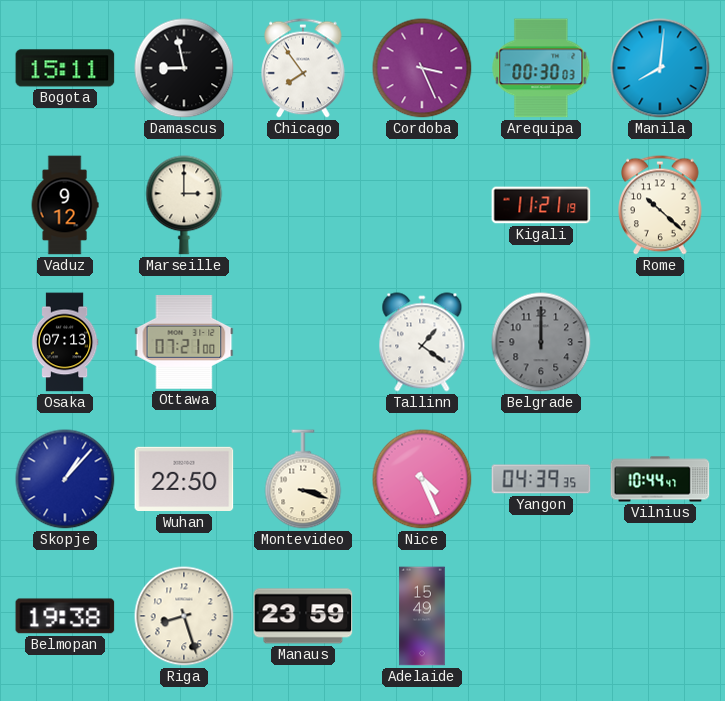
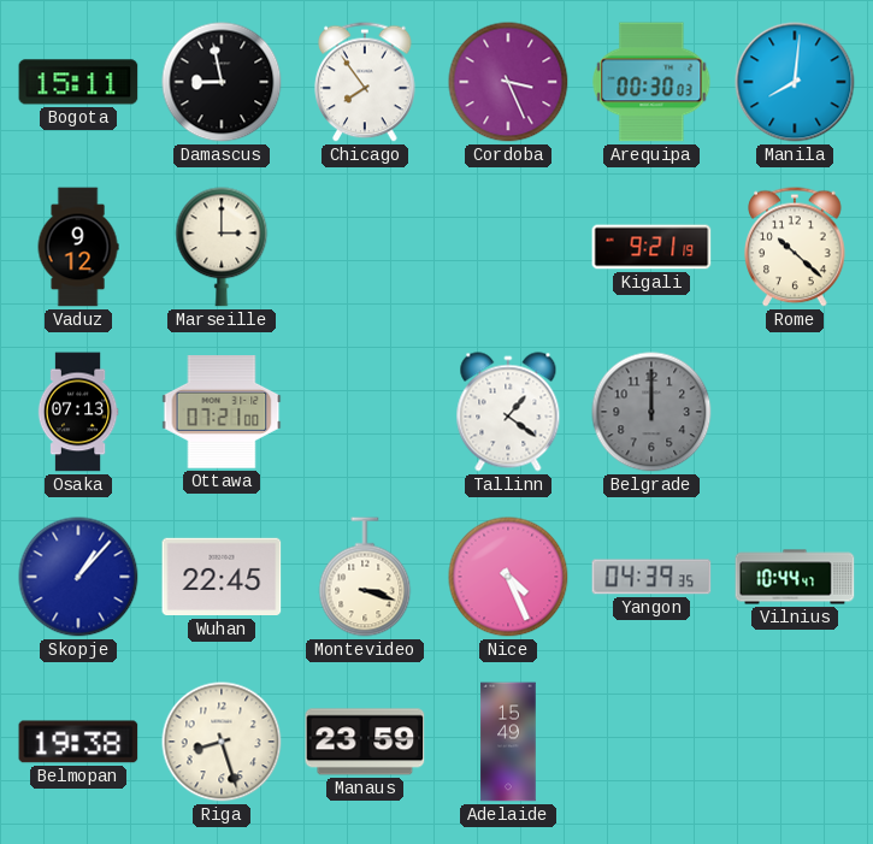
Kigali: 11:21 -> 9:21
Wuhan: 22:50 -> 22:45
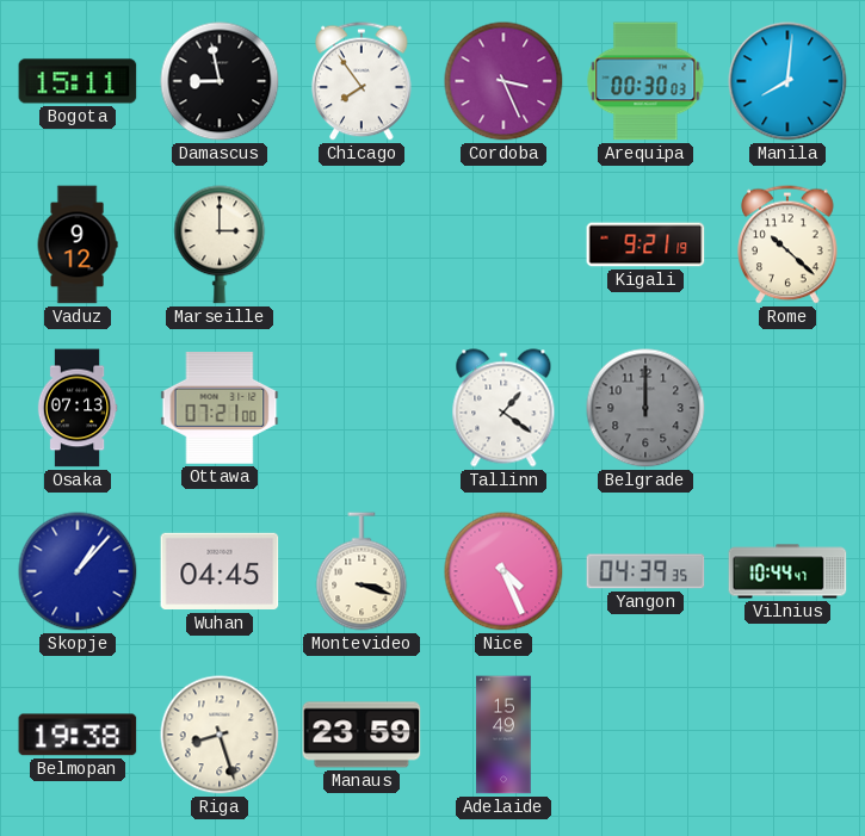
Wuhan: 22:45 -> 04:45
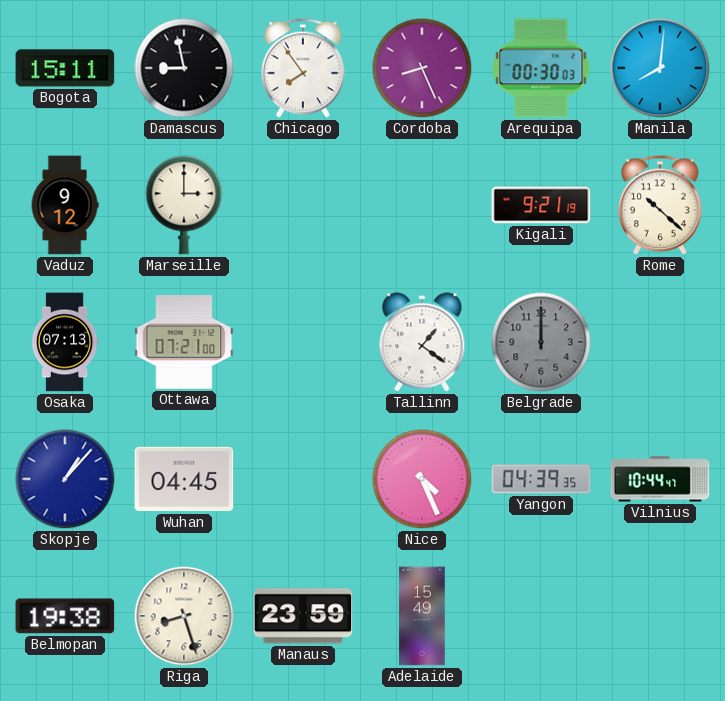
Cordoba: 3:26 -> 8:26
Montevideo: 3:18 -> none
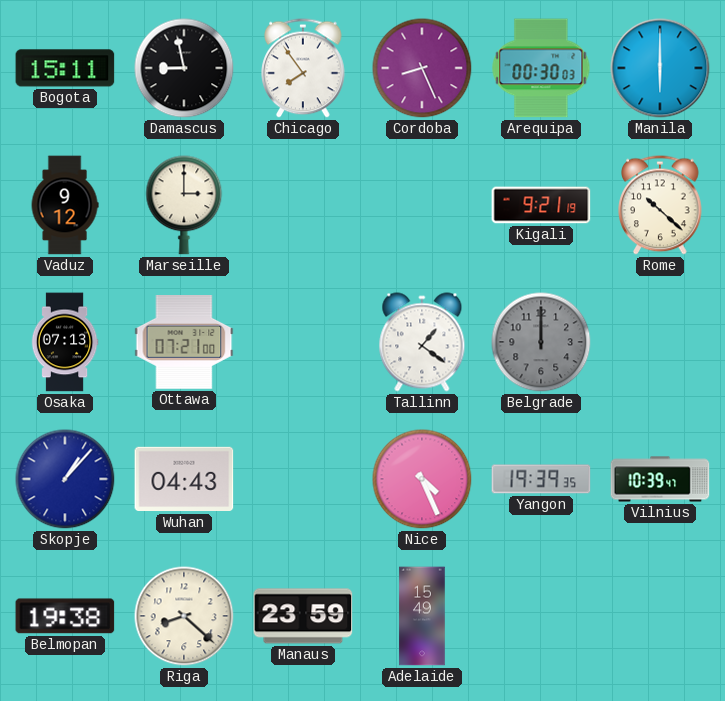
Manila: 8:01 -> 6:00
Wuhan: 04:45 -> 04:43
Yangon: 04:39 -> 19:39
Vilnius: 10:44 -> 10:39
Riga: 8:27 -> 8:22
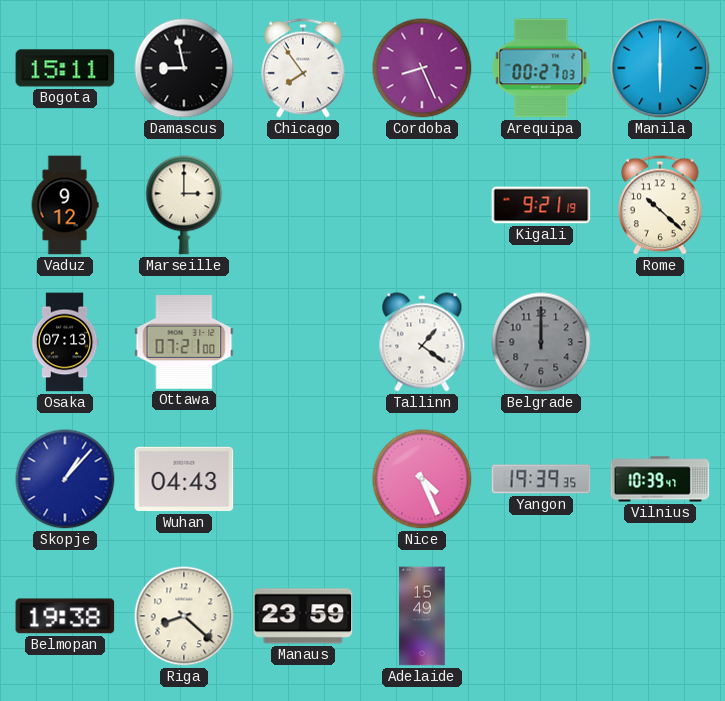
Arequipa: 00:30 -> 00:27
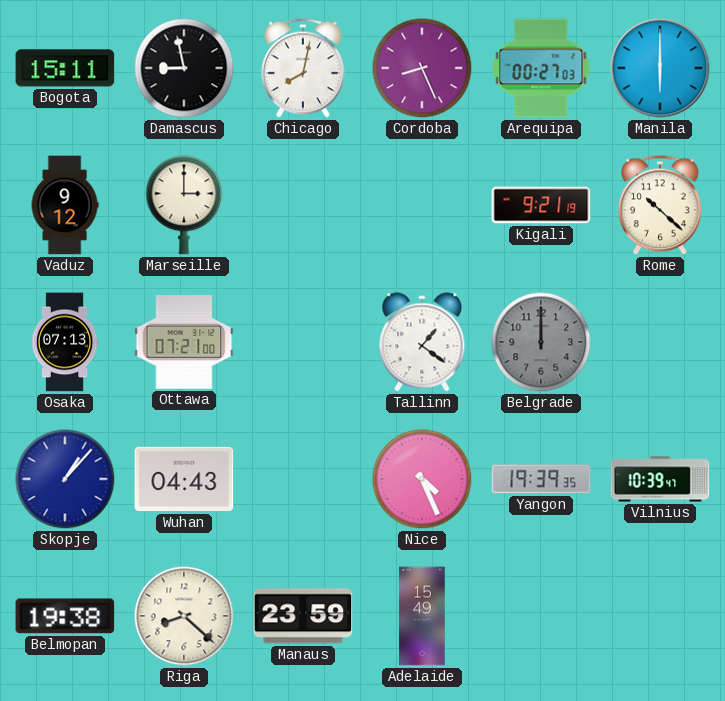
Chicago: 7:54 -> 8:02
